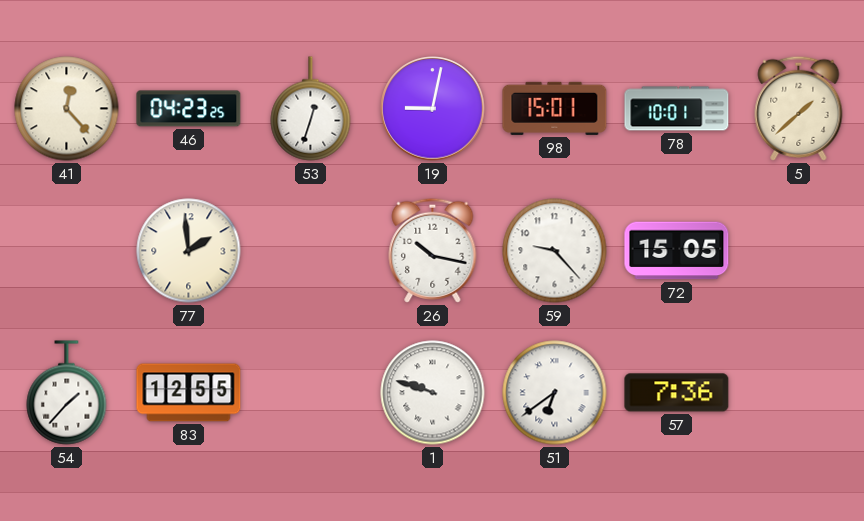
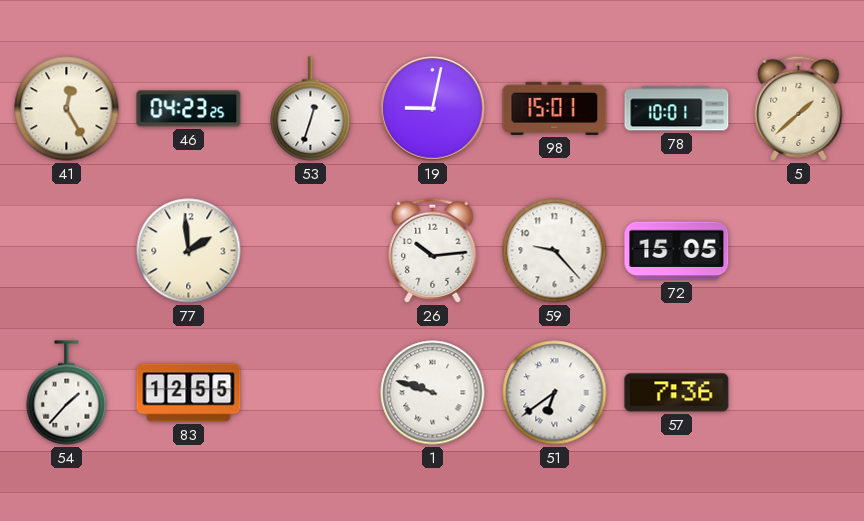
41: 12:23 -> 12:25
26: 10:17 -> 10:14
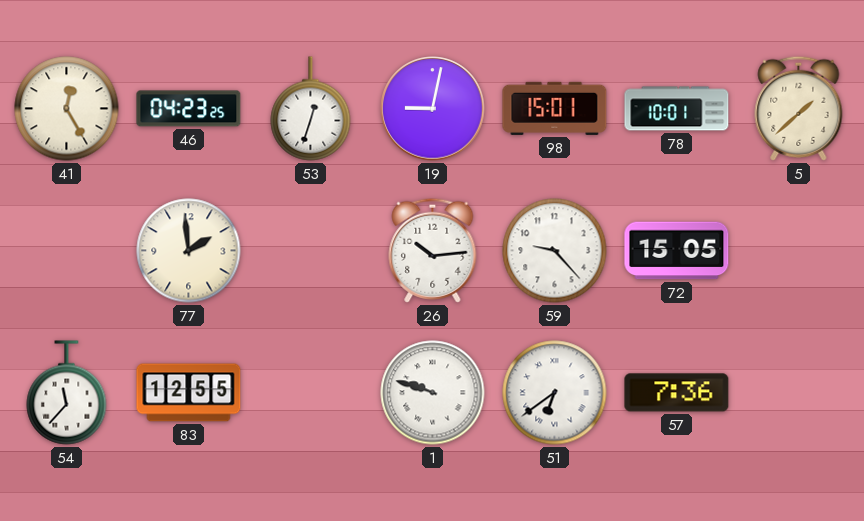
54: 1:37 -> 11:37
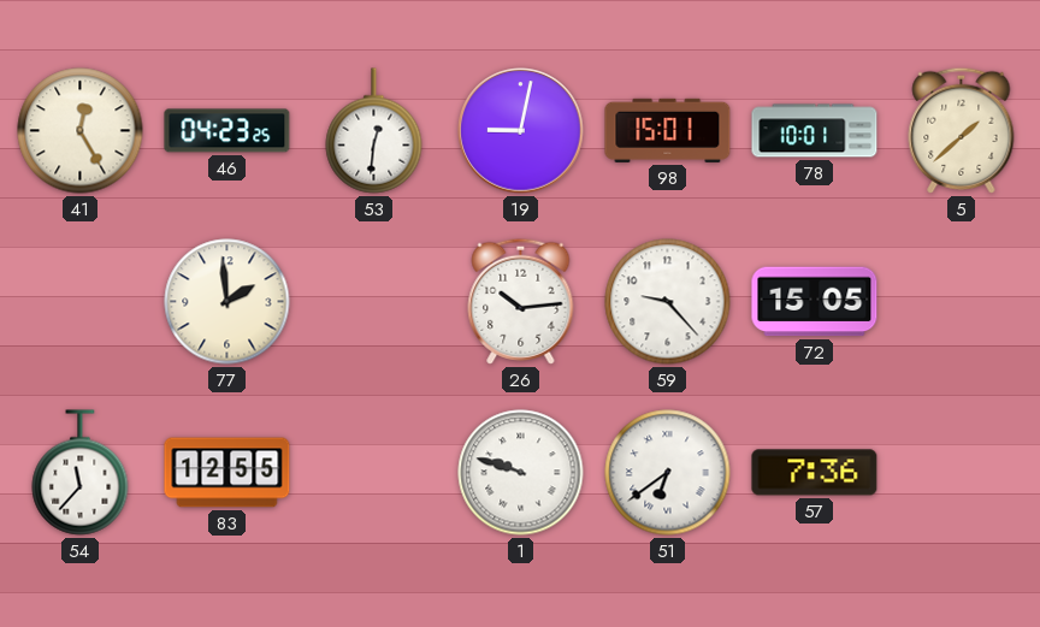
53: 12:33 -> 12:31
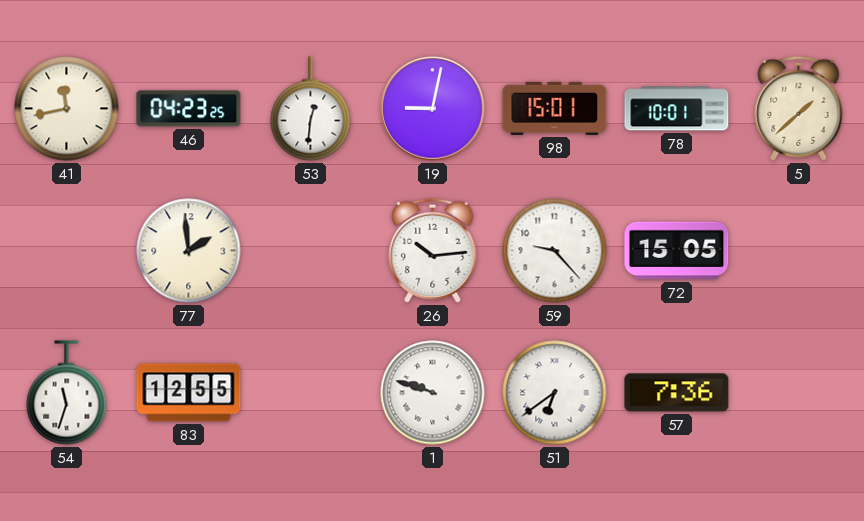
41: 12:25 -> 11:43
54: 11:37 -> 11:33
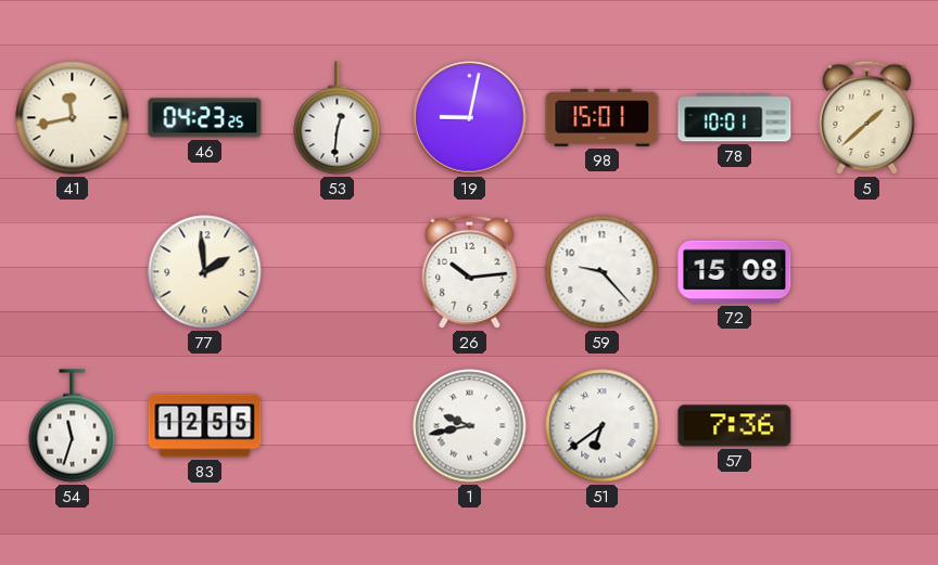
72: 15:05 -> 15:08
1: 9:48 -> 9:43
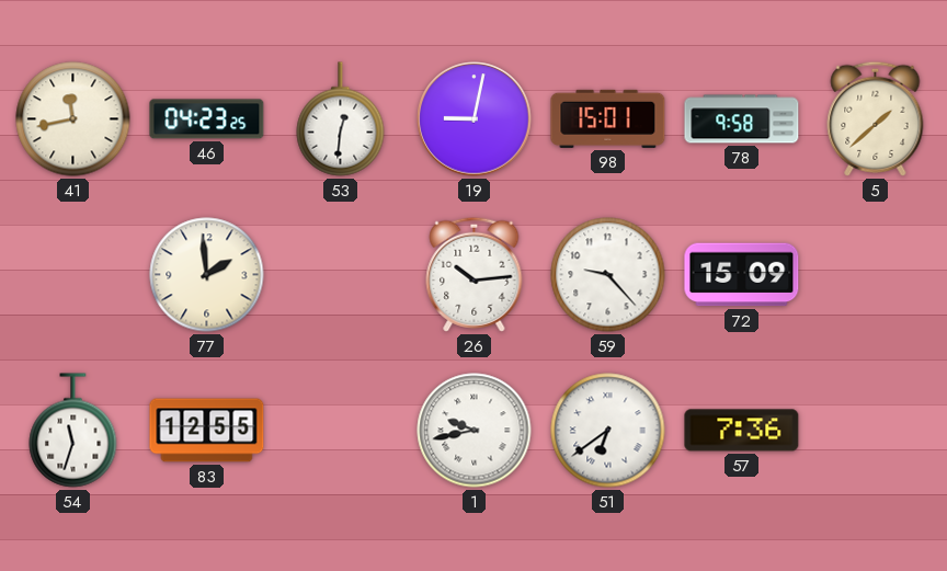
78: 10:01 -> 9:58
72: 15:08 -> 15:09
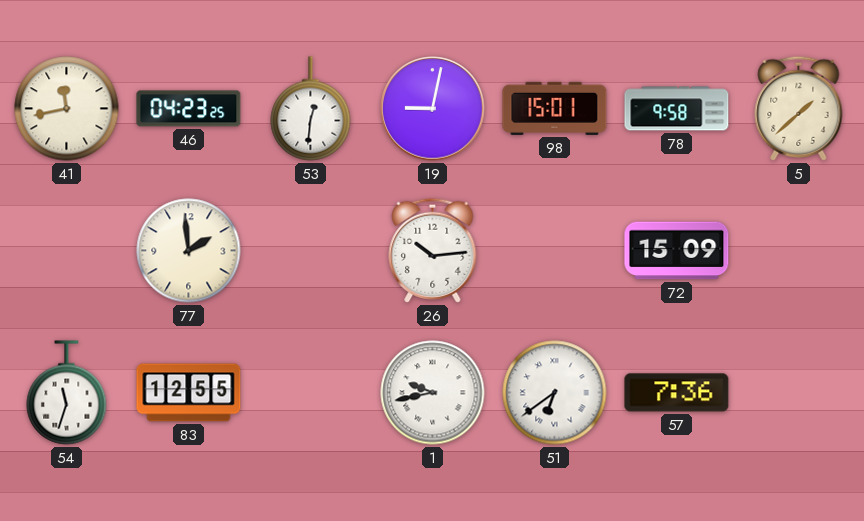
59: 9:23 -> none
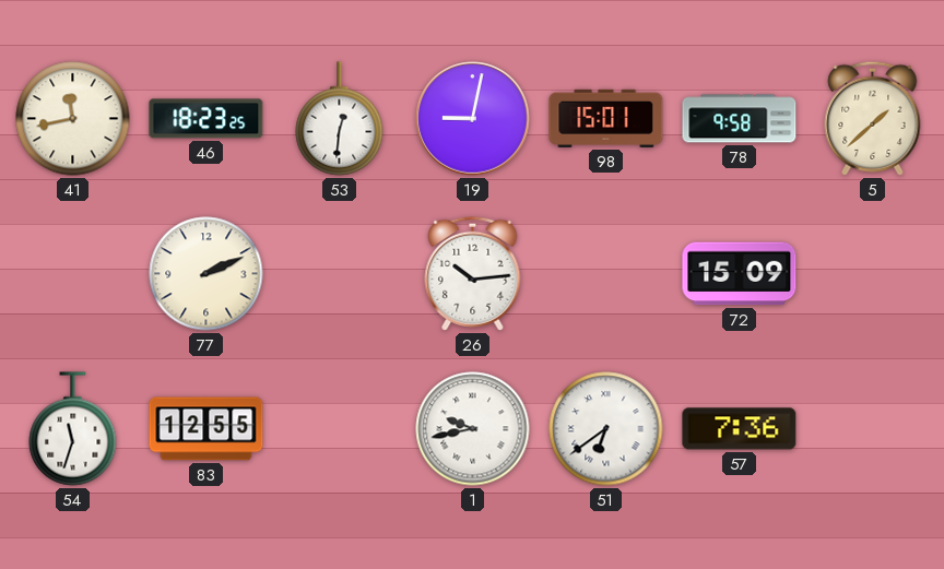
46: 04:23 -> 18:23
77: 1:59 -> 2:11
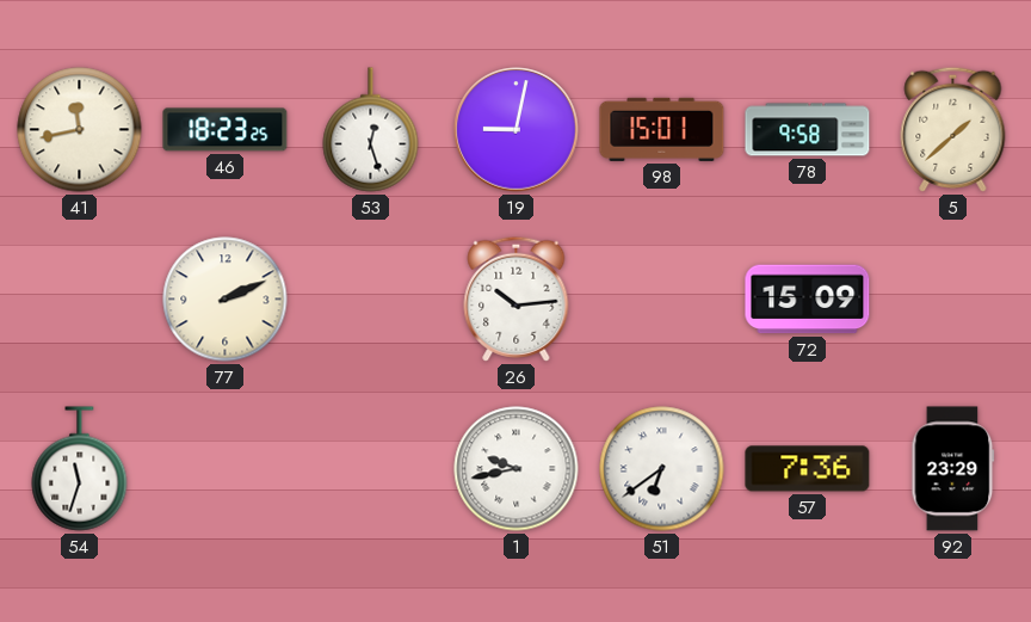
53: 12:31 -> 12:27
83: 12:55 -> none
92: none -> 23:29
